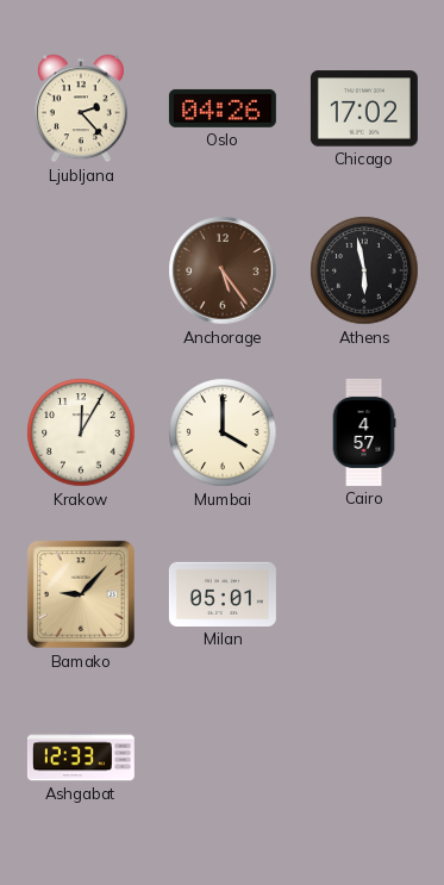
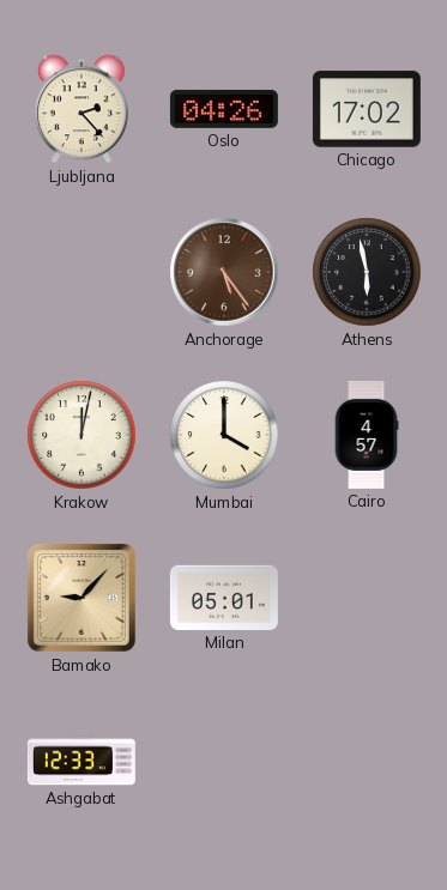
Krakow: 12:05 -> 12:02
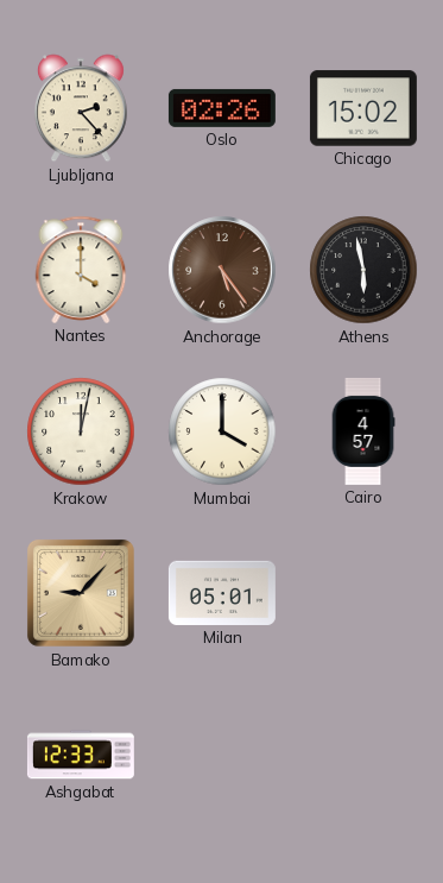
Oslo: 04:26 -> 02:26
Chicago: 17:02 -> 15:02
Nantes: none -> 4:00
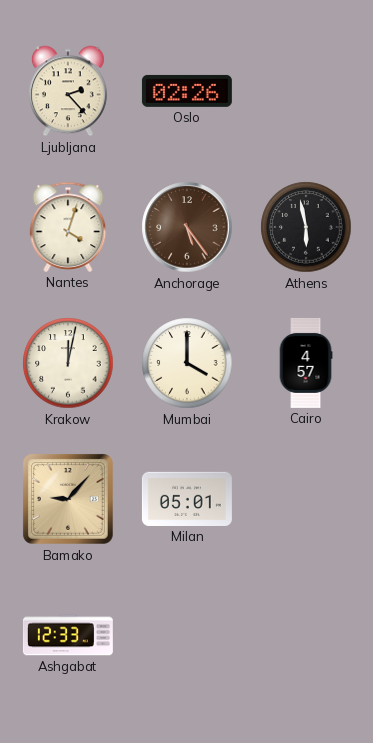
Chicago: 15:02 -> none
Nantes: 4:00 -> 4:03
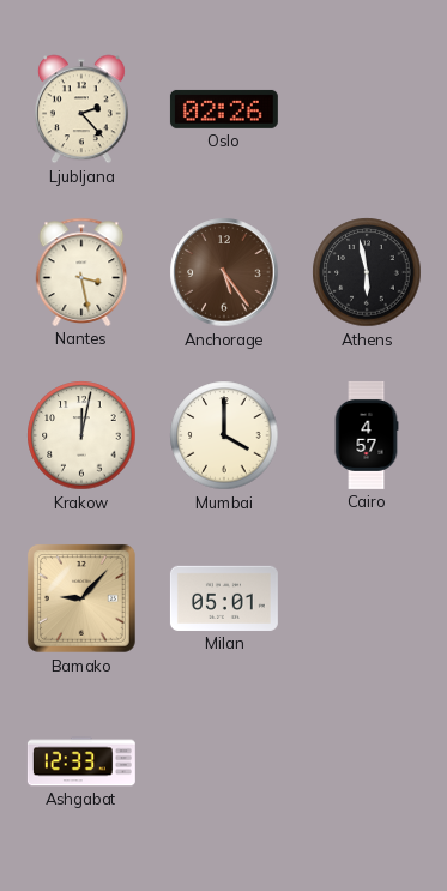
Nantes: 4:03 -> 3:28
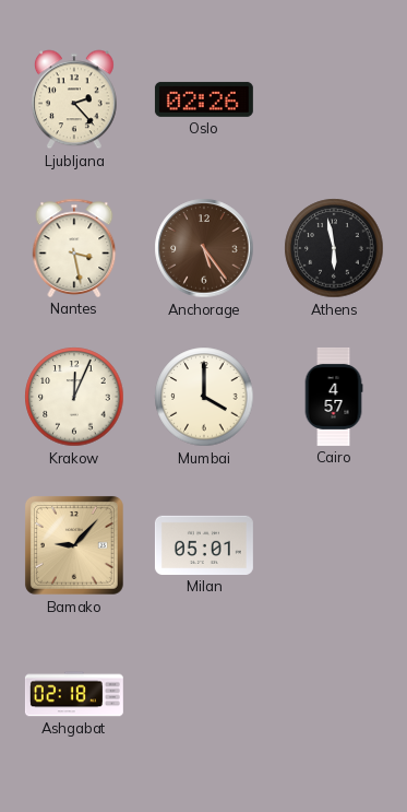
Krakow: 12:02 -> 12:04
Ashgabat: 12:33 -> 02:18
